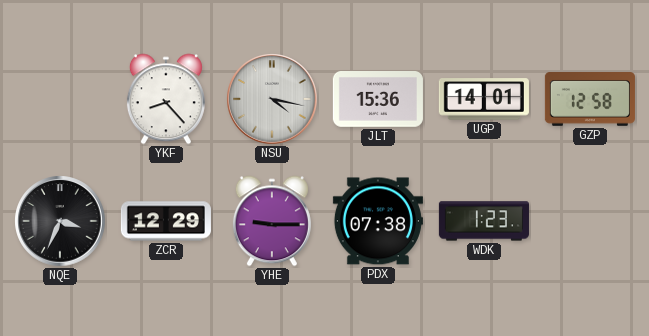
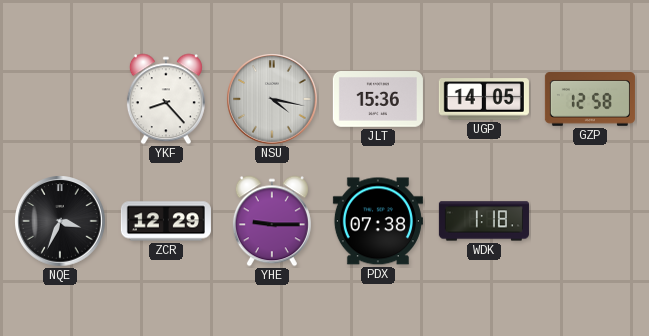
UGP: 14:01 -> 14:05
WDK: 1:23 -> 1:18
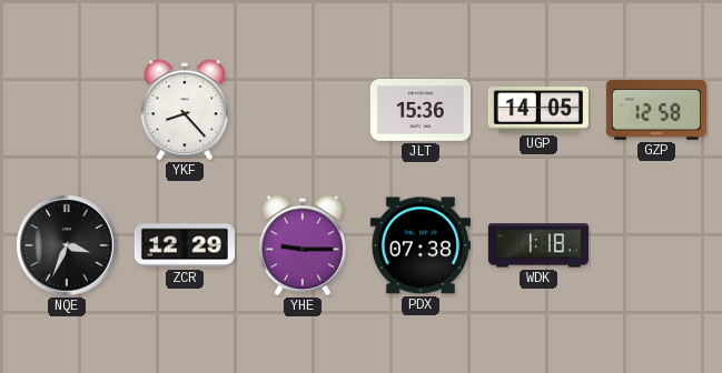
NSU: 4:17 -> none
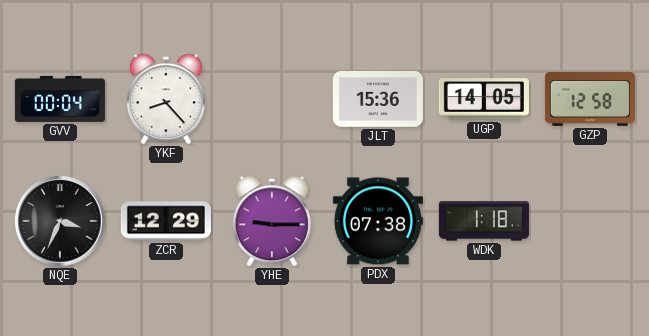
GVV: none -> 00:04
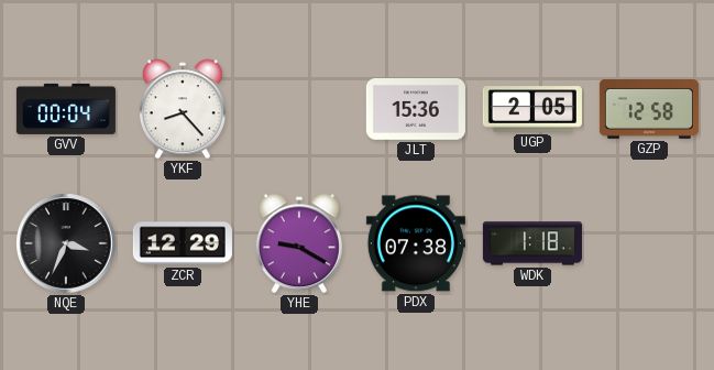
UGP: 14:05 -> 2:05
YHE: 9:15 -> 9:20
